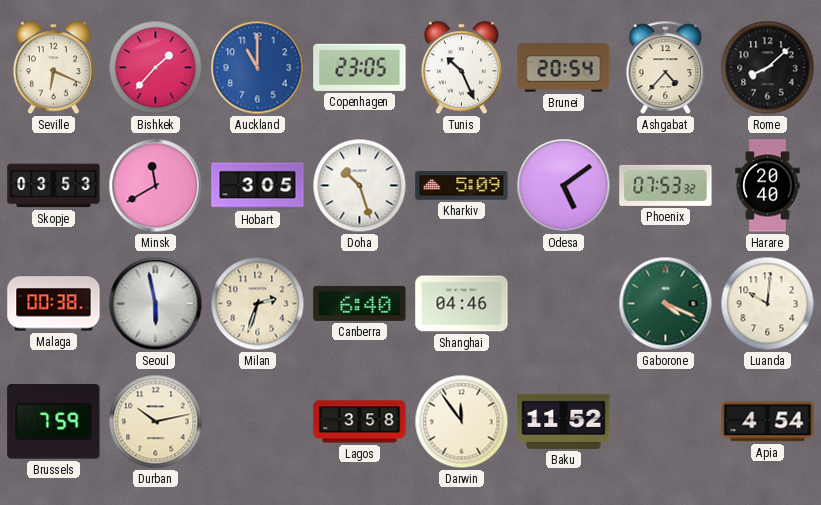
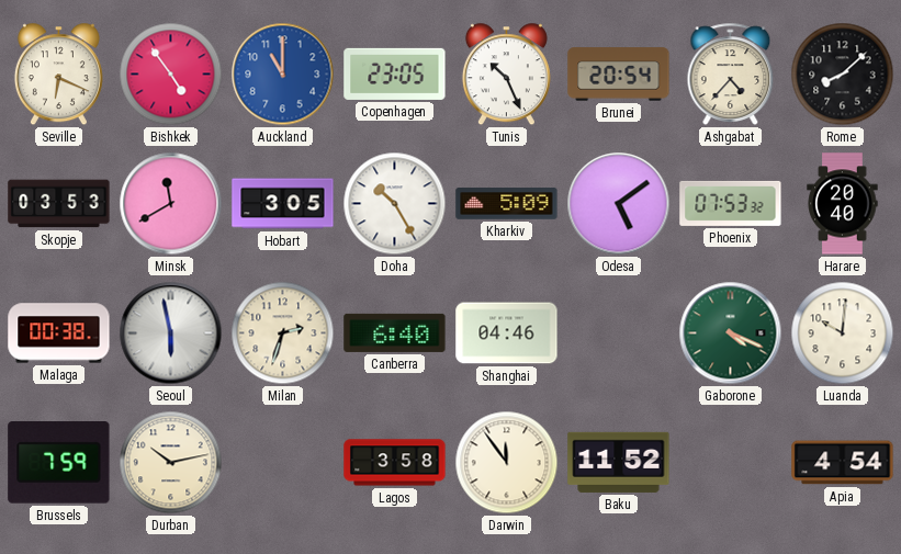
Bishkek: 1:37 -> 4:54
Doha: 10:27 -> 10:25
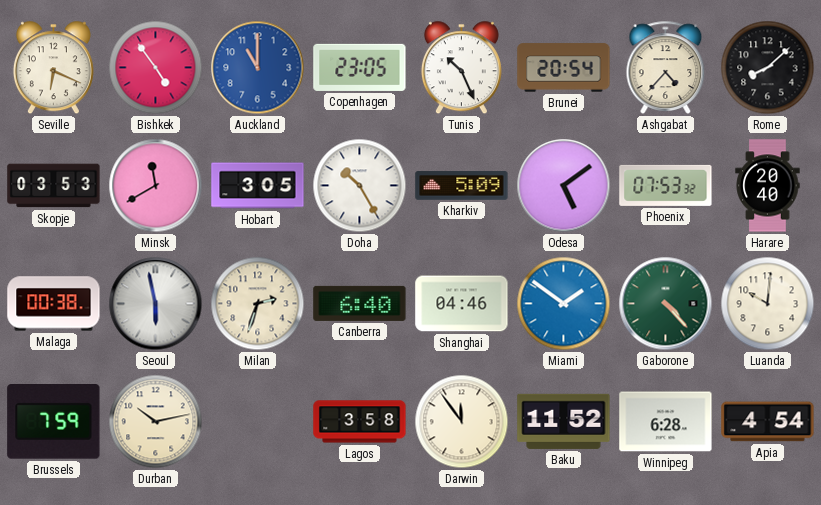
Miami: none -> 1:51
Gaborone: 4:19 -> 4:23
Winnipeg: none -> 6:28
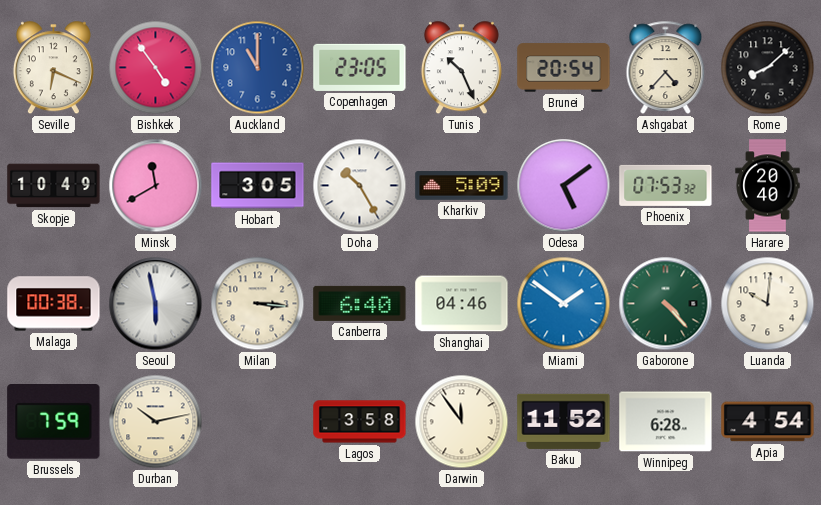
Skopje: 03:53 -> 10:49
Milan: 2:33 -> 3:16
